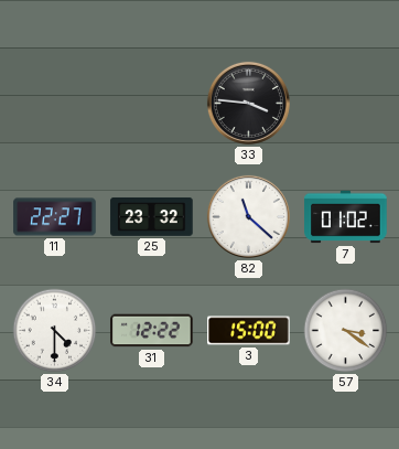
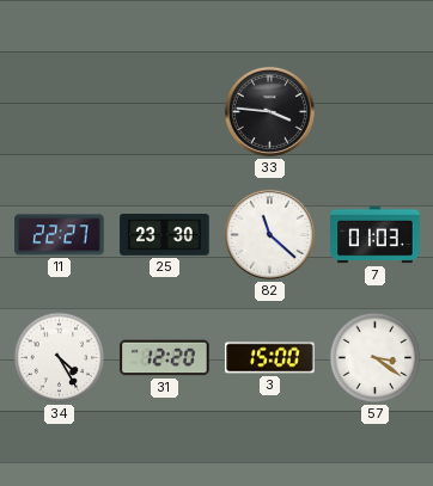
25: 23:32 -> 23:30
7: 01:02 -> 01:03
34: 4:30 -> 4:25
31: 12:22 -> 12:20
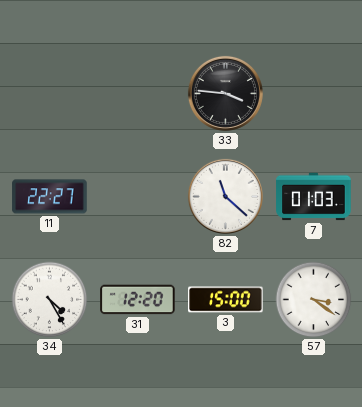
25: 23:30 -> none
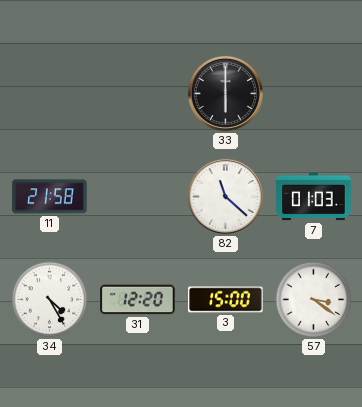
33: 3:46 -> 6:00
11: 22:27 -> 21:58
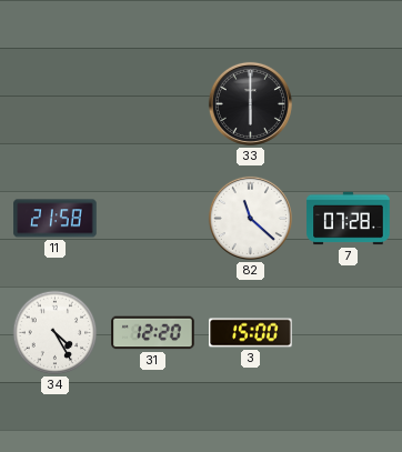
7: 01:03 -> 07:28
57: 3:21 -> none
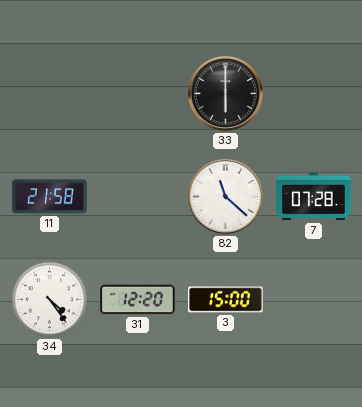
34: 4:25 -> 4:24
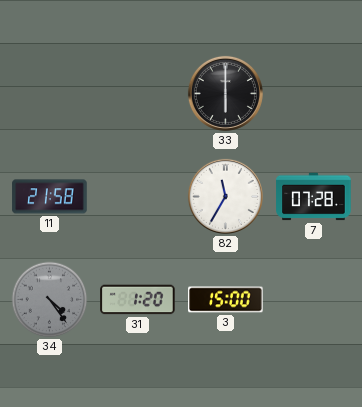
82: 11:22 -> 11:35
34 dial: white -> grey
31: 12:20 -> 1:20
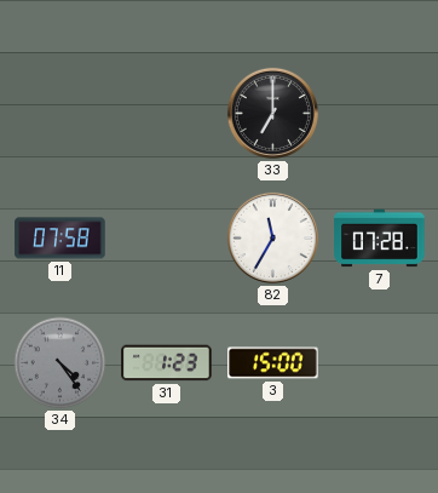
33: 6:00 -> 7:00
11: 21:58 -> 07:58
31: 1:20 -> 1:23
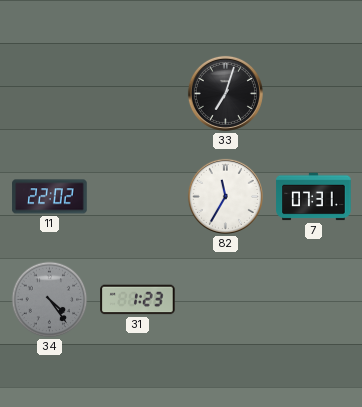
33: 7:00 -> 7:03
11: 07:58 -> 22:02
7: 07:28 -> 07:31
3: 15:00 -> none
